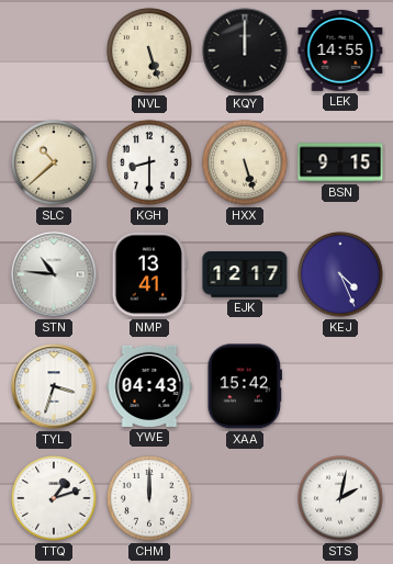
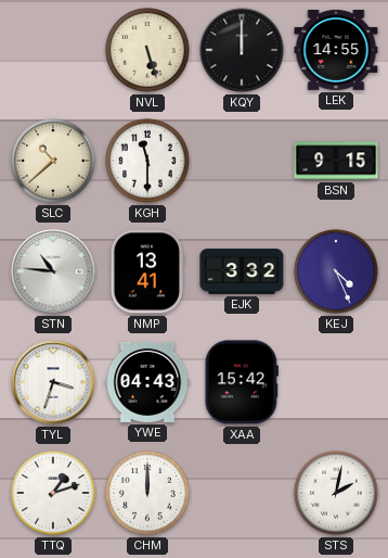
KGH: 8:30 -> 11:30
HXX: 5:27 -> none
EJK: 12:17 -> 3:32
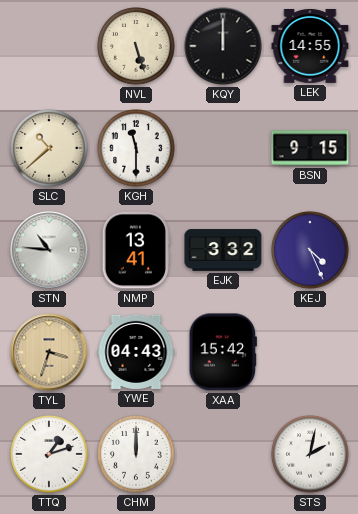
TYL dial: white -> champagne
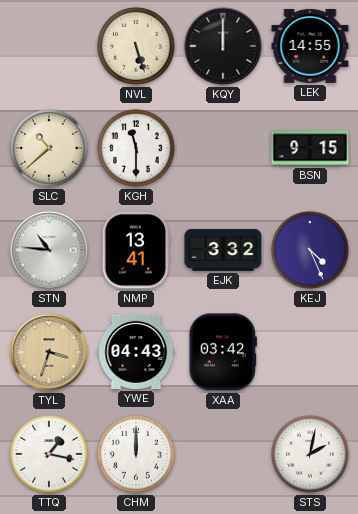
XAA: 15:42 -> 03:42
TTQ: 1:12 -> 1:17
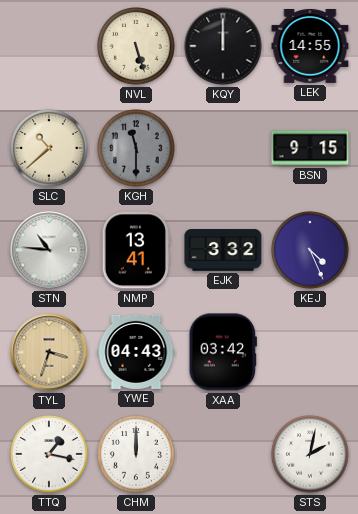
KGH dial: white -> grey
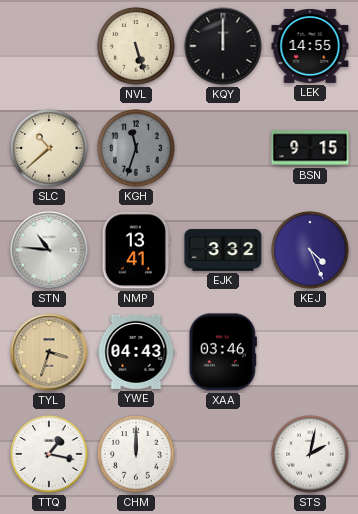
KGH: 11:30 -> 11:33
XAA: 03:42 -> 03:46
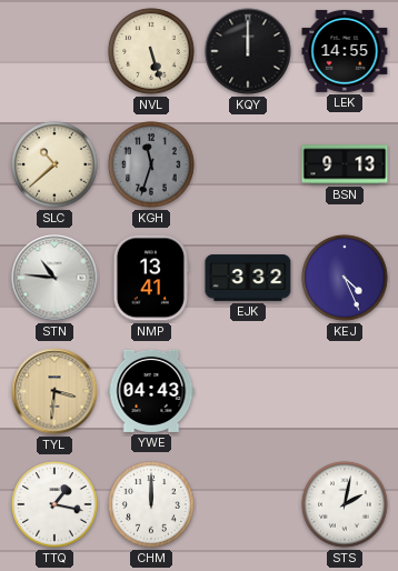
BSN: 9:15 -> 9:13
TYL: 3:33 -> 3:31
XAA: 03:46 -> none
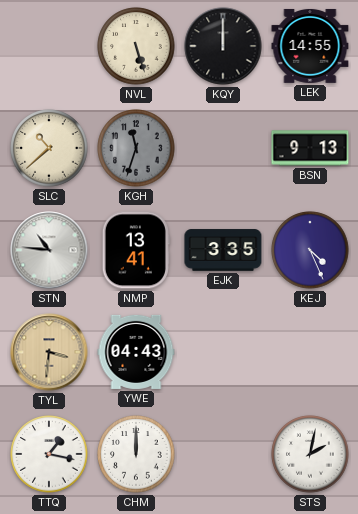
EJK: 3:32 -> 3:35
